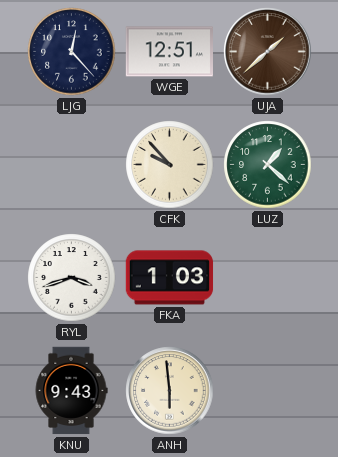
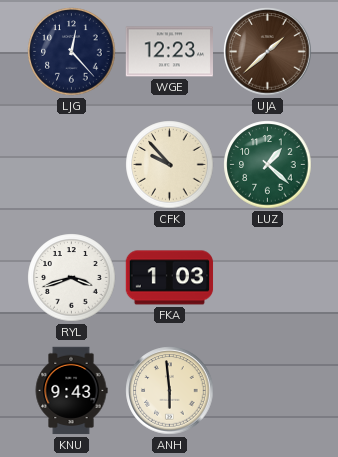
WGE: 12:51 -> 12:23
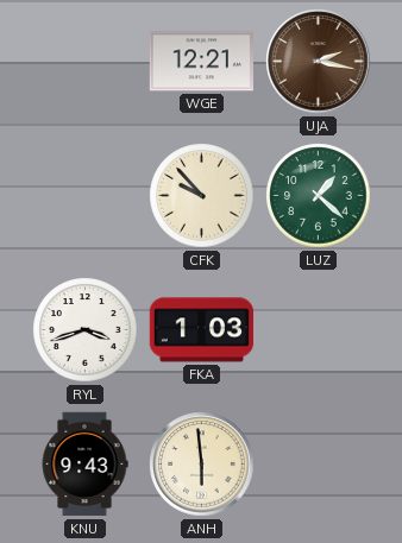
LJG: 12:23 -> none
WGE: 12:23 -> 12:21
UJA: 1:38 -> 2:17
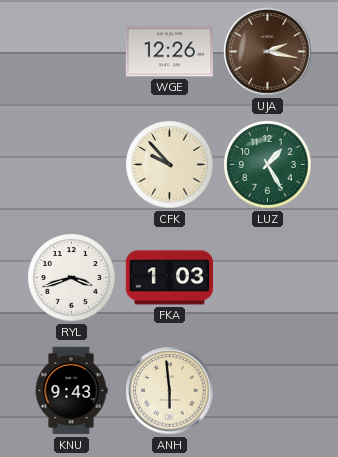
WGE: 12:21 -> 12:26
LUZ: 1:22 -> 1:25
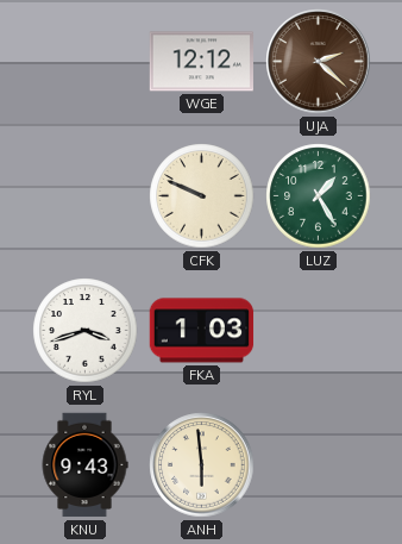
WGE: 12:26 -> 12:12
UJA: 2:17 -> 2:22
CFK: 9:53 -> 9:49
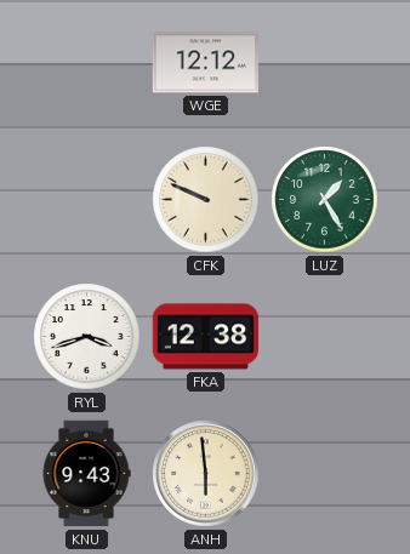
UJA: 2:22 -> none
FKA: 1:03 -> 12:38
